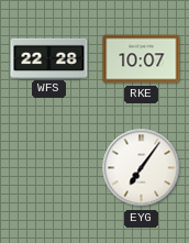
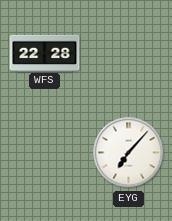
RKE: 10:07 -> none
EYG: 7:06 -> 7:07
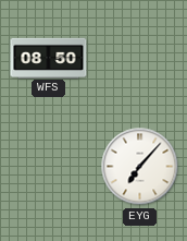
WFS: 22:28 -> 08:50
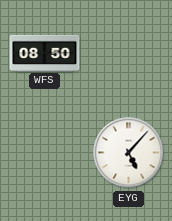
EYG: 7:07 -> 5:07
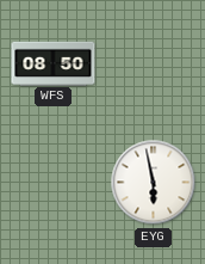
EYG: 5:07 -> 5:58
